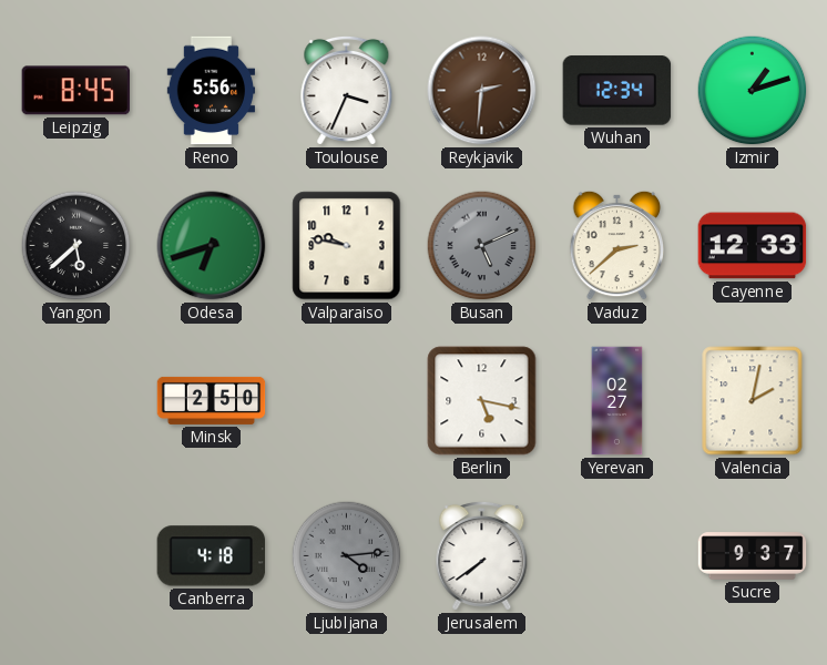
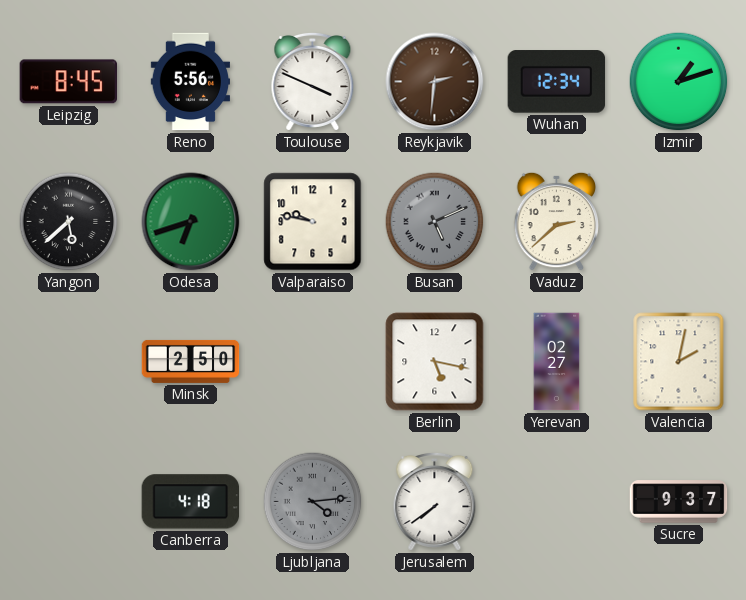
Toulouse: 3:34 -> 3:49
Cayenne: 12:33 -> none
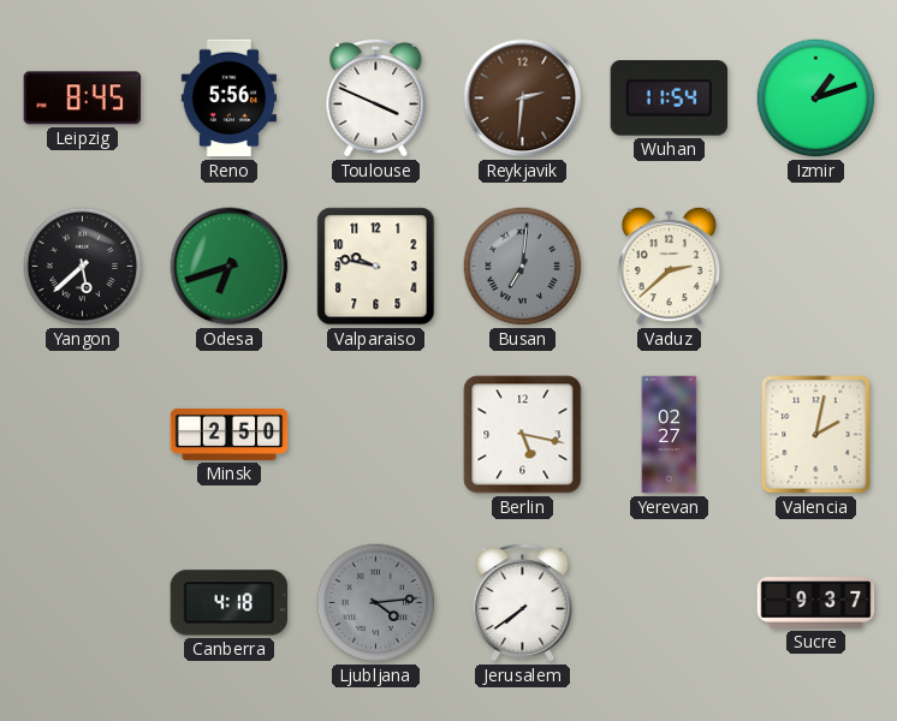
Wuhan: 12:34 -> 11:54
Busan: 5:11 -> 7:01
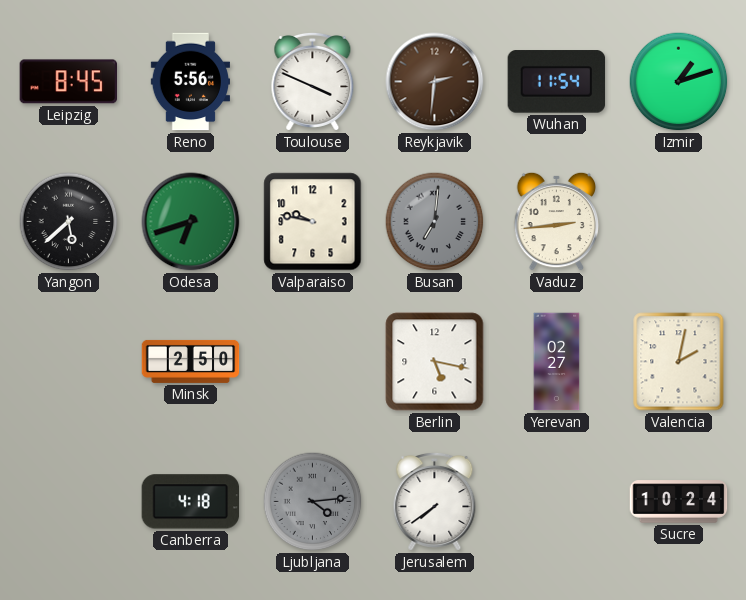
Vaduz: 2:38 -> 2:44
Sucre: 9:37 -> 10:24
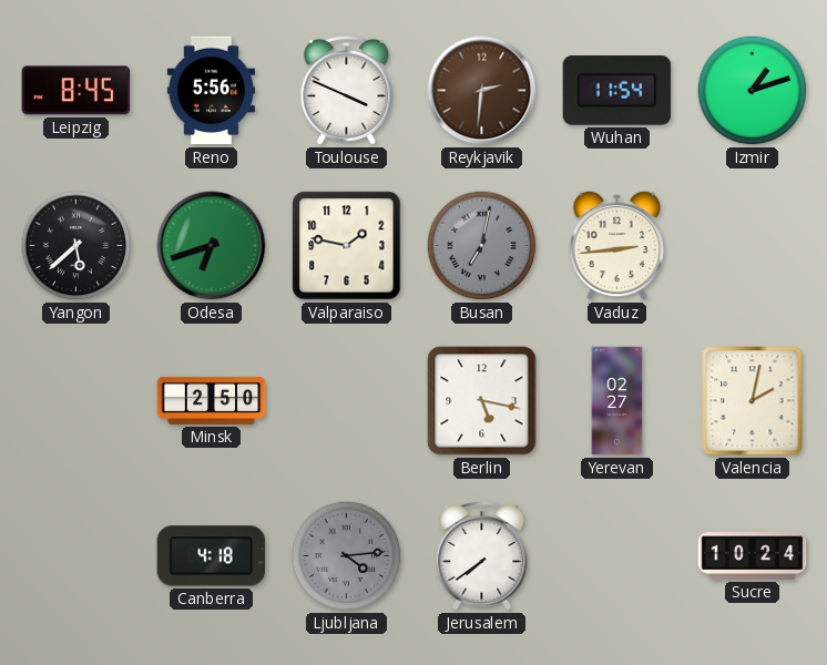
Valparaiso: 9:47 -> 1:47
Busan: 7:01 -> 7:02
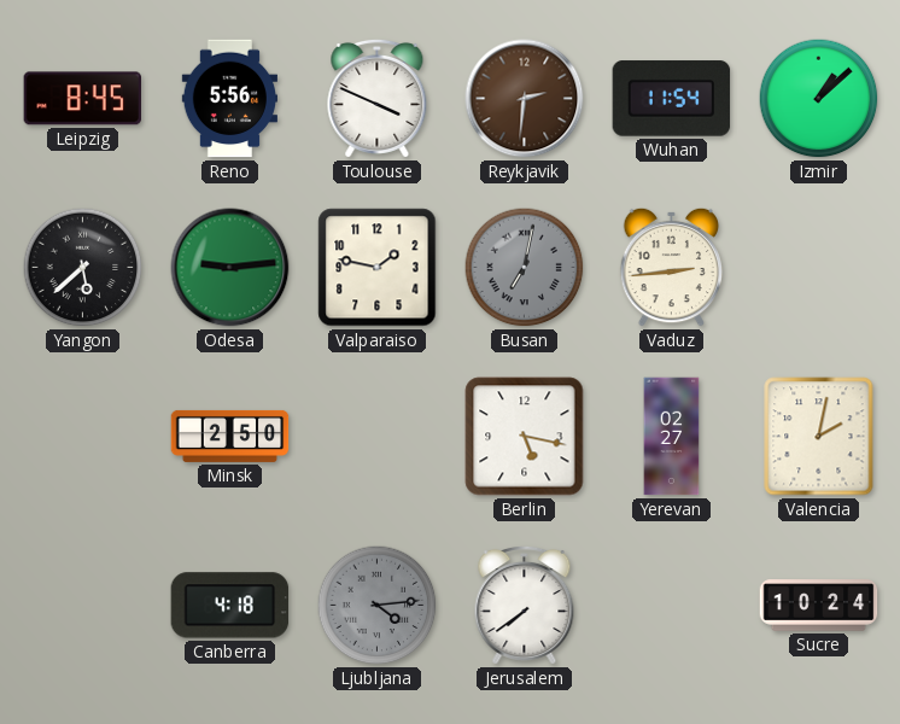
Izmir: 1:12 -> 1:08
Odesa: 6:42 -> 9:14
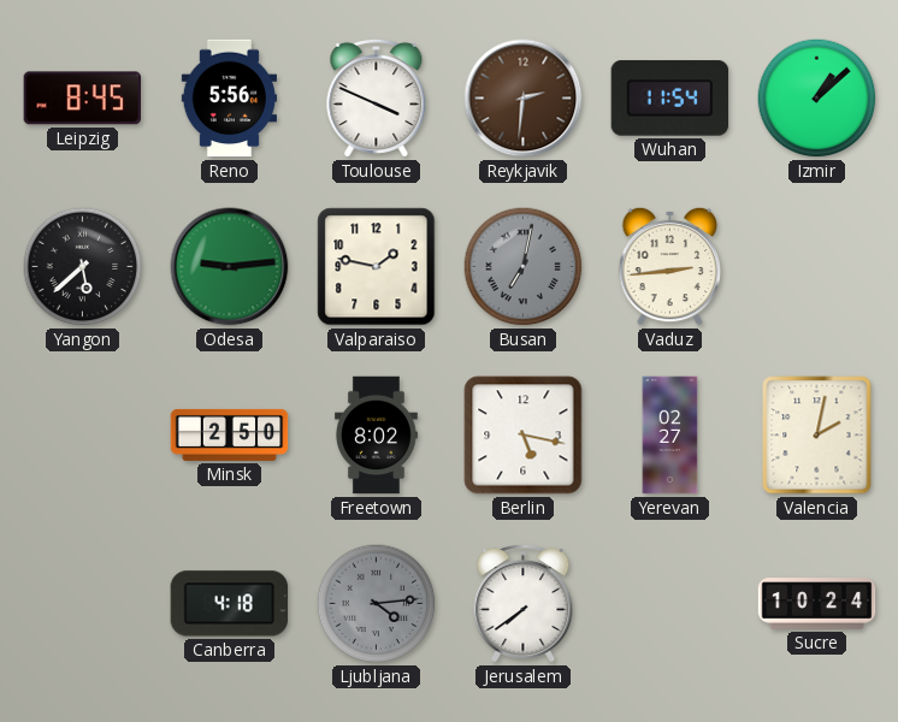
Freetown: none -> 8:02
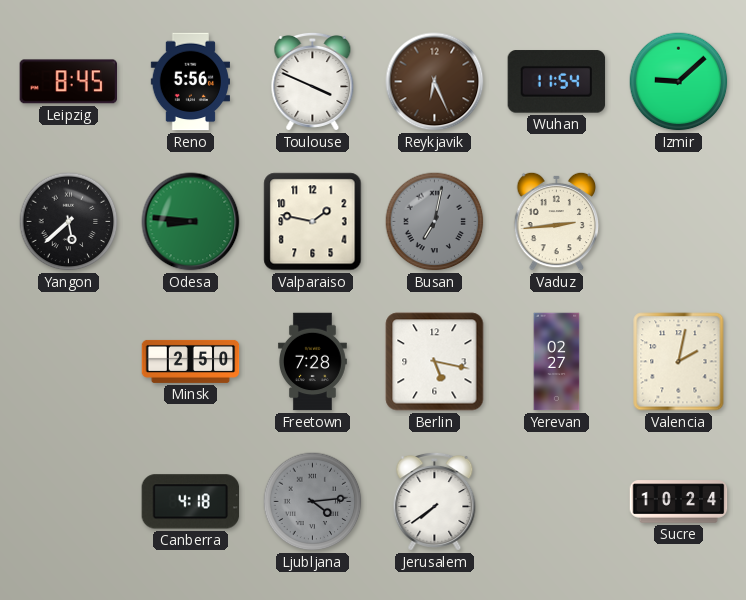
Reykjavik: 2:31 -> 6:26
Izmir: 1:08 -> 9:08
Odesa: 9:14 -> 8:46
Freetown: 8:02 -> 7:28
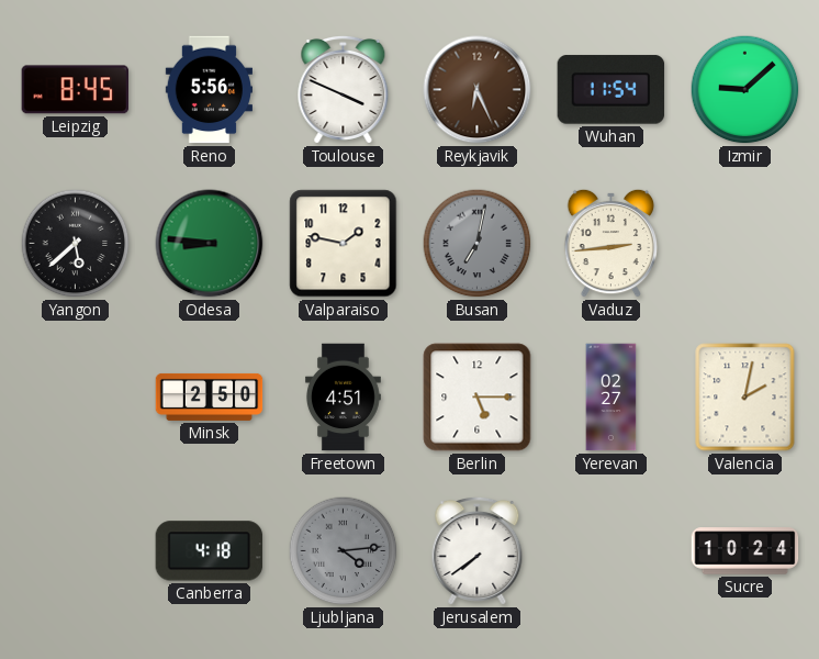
Freetown: 7:28 -> 4:51
Berlin: 5:17 -> 5:15
